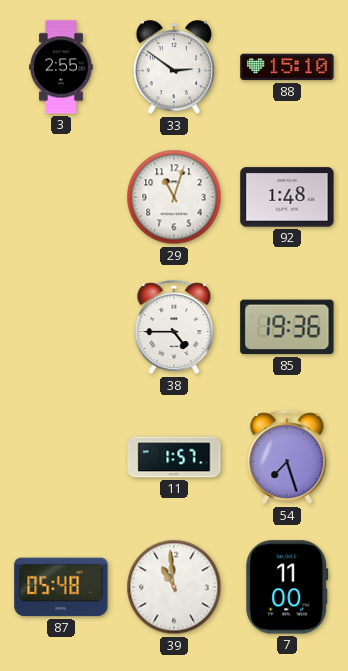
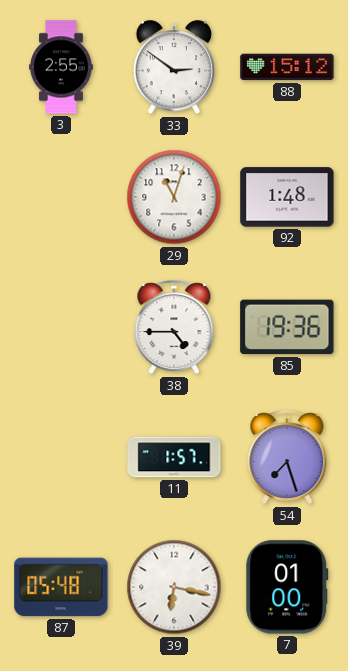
88: 15:10 -> 15:12
39: 10:59 -> 6:17
7: 11:00 -> 01:00
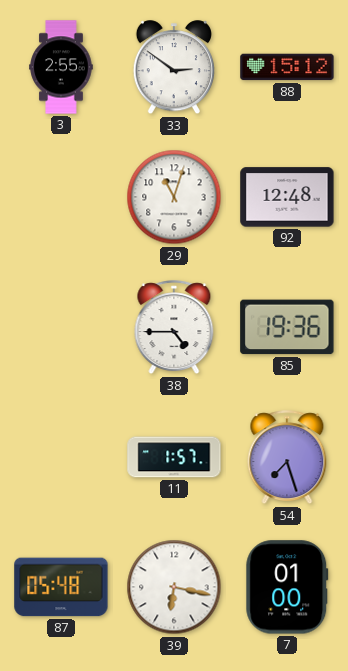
92: 1:48 -> 12:48
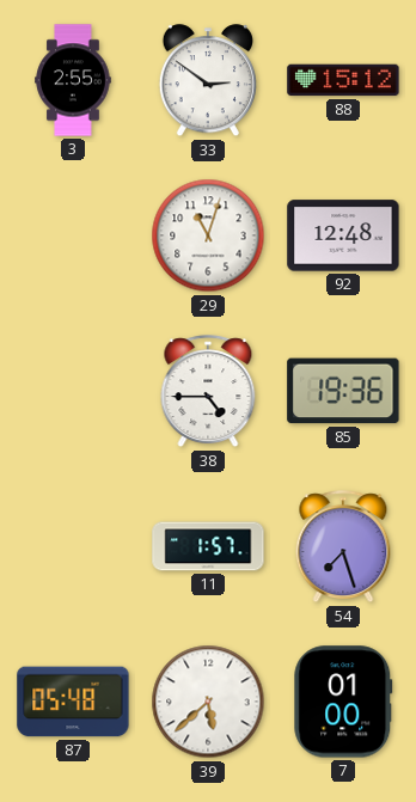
39: 6:17 -> 5:38
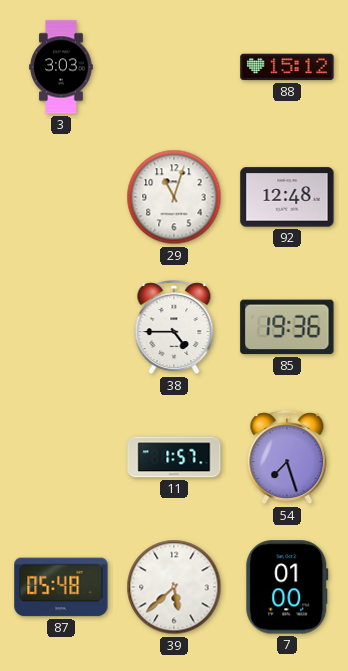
3: 2:55 -> 3:03
33: 2:51 -> none
